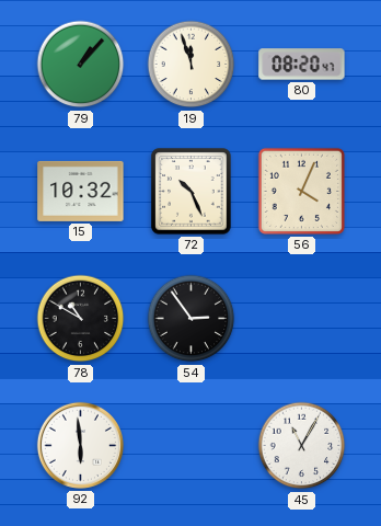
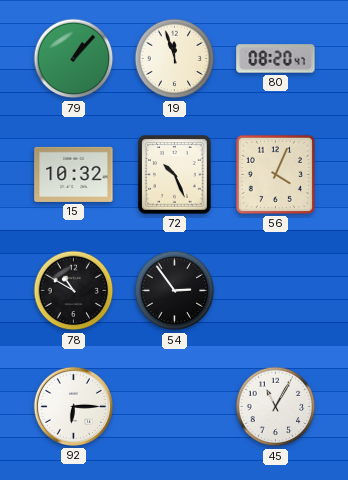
92: 5:59 -> 6:15
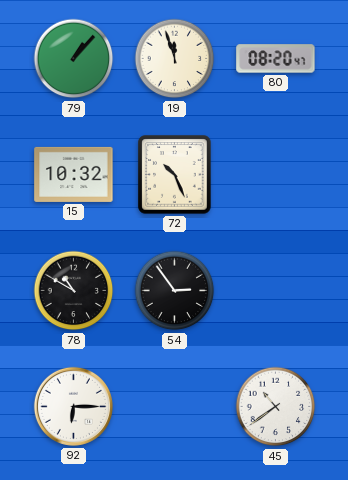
56: 4:04 -> none
45: 11:05 -> 10:39
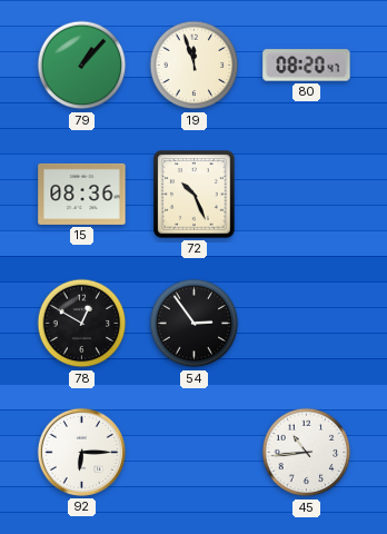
15: 10:32 -> 08:36
78: 10:50 -> 12:50
45: 10:39 -> 10:44
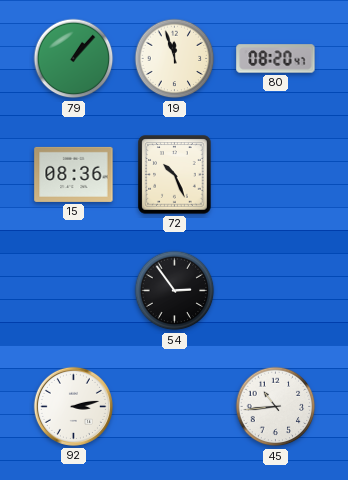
78: 12:50 -> none
92: 6:15 -> 3:13
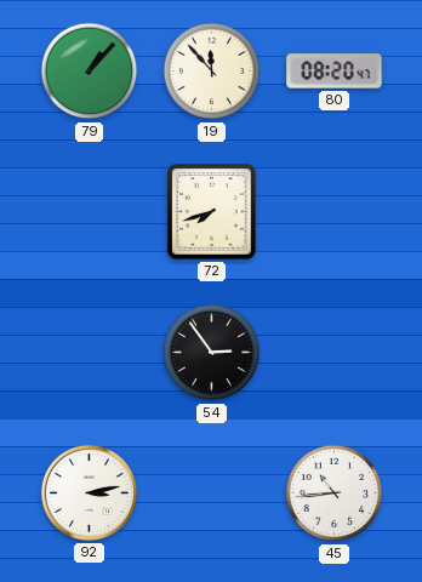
19: 11:57 -> 11:53
15: 08:36 -> none
72: 10:26 -> 7:42
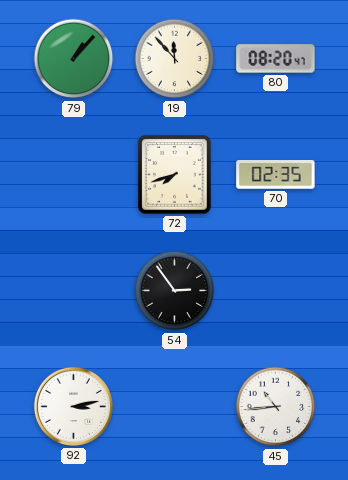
70: none -> 02:35
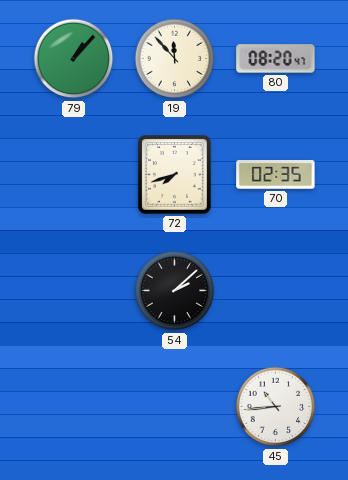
54: 2:54 -> 2:08
92: 3:13 -> none
